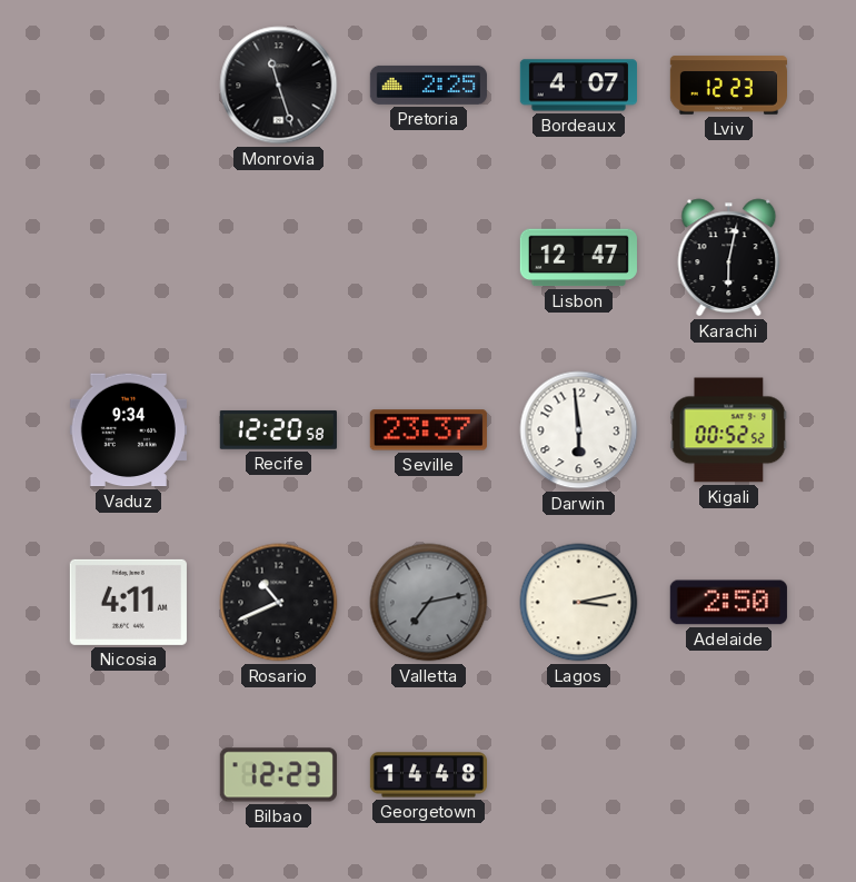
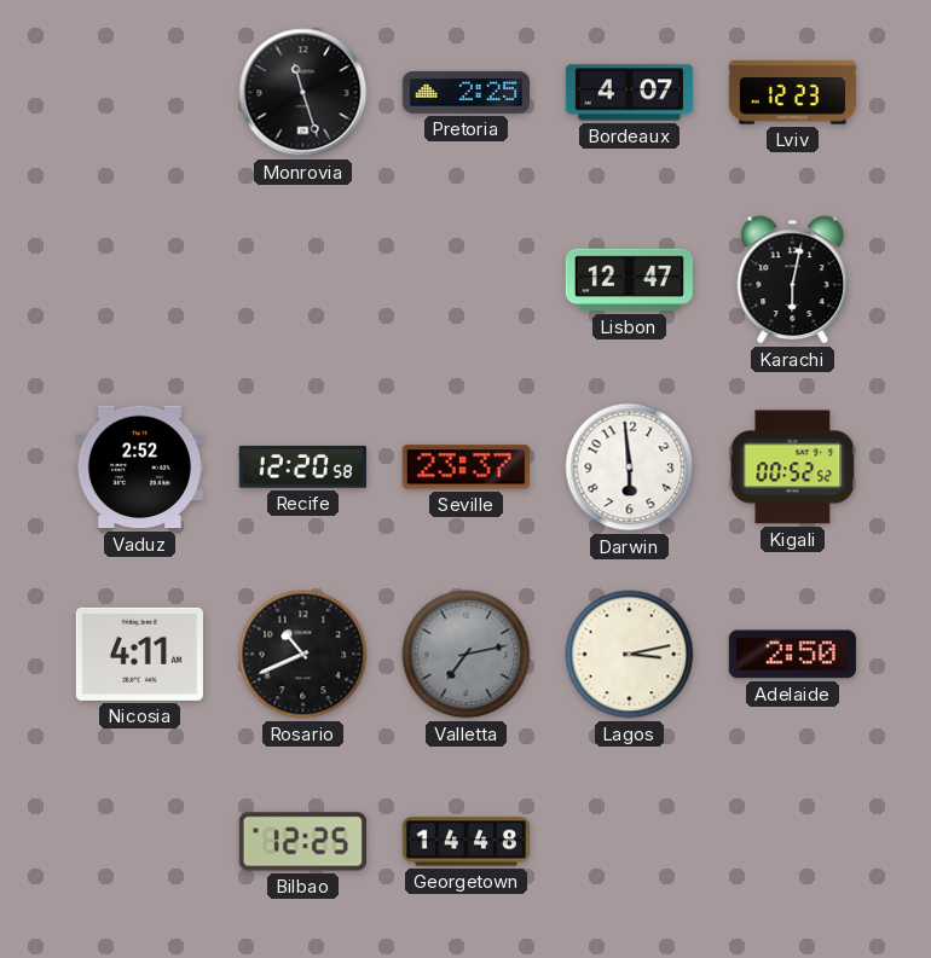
Vaduz: 9:34 -> 2:52
Bilbao: 12:23 -> 12:25
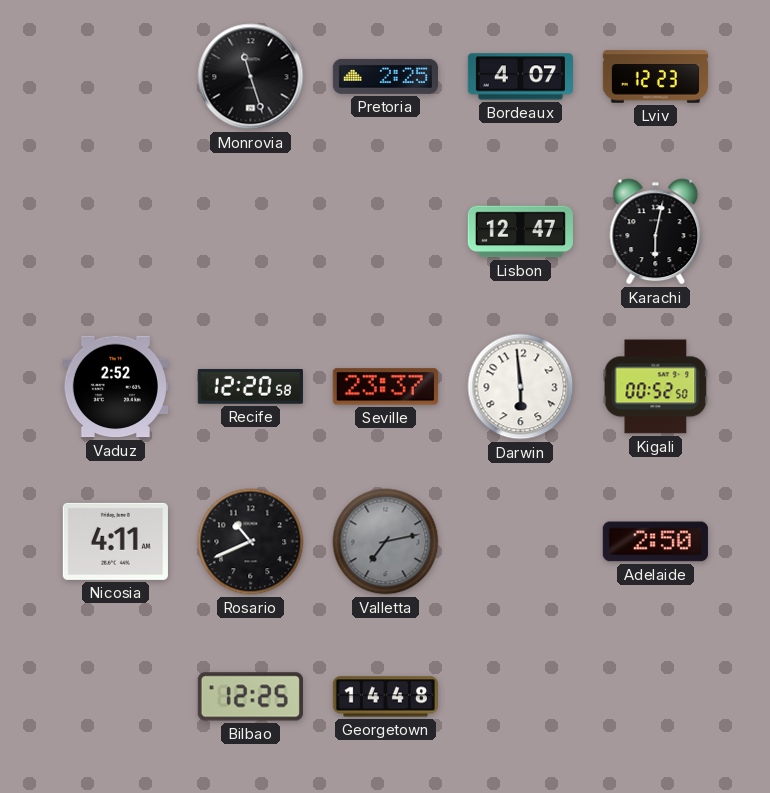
Kigali: 00:52:52 -> 00:52:50
Lagos: 3:13 -> none
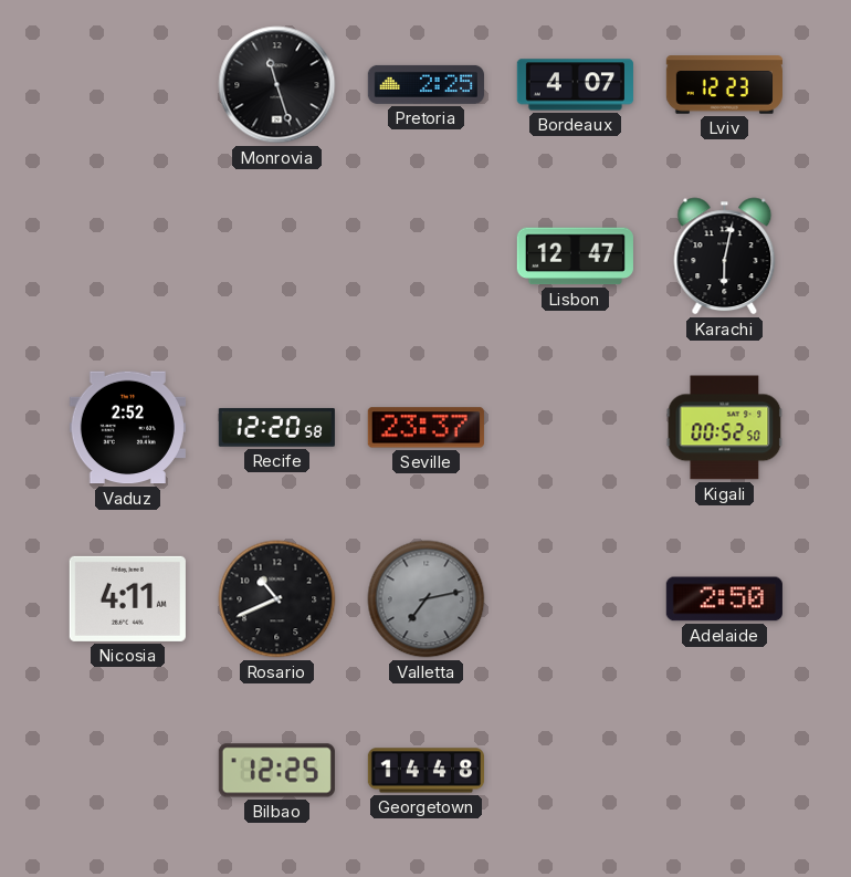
Darwin: 5:59 -> none
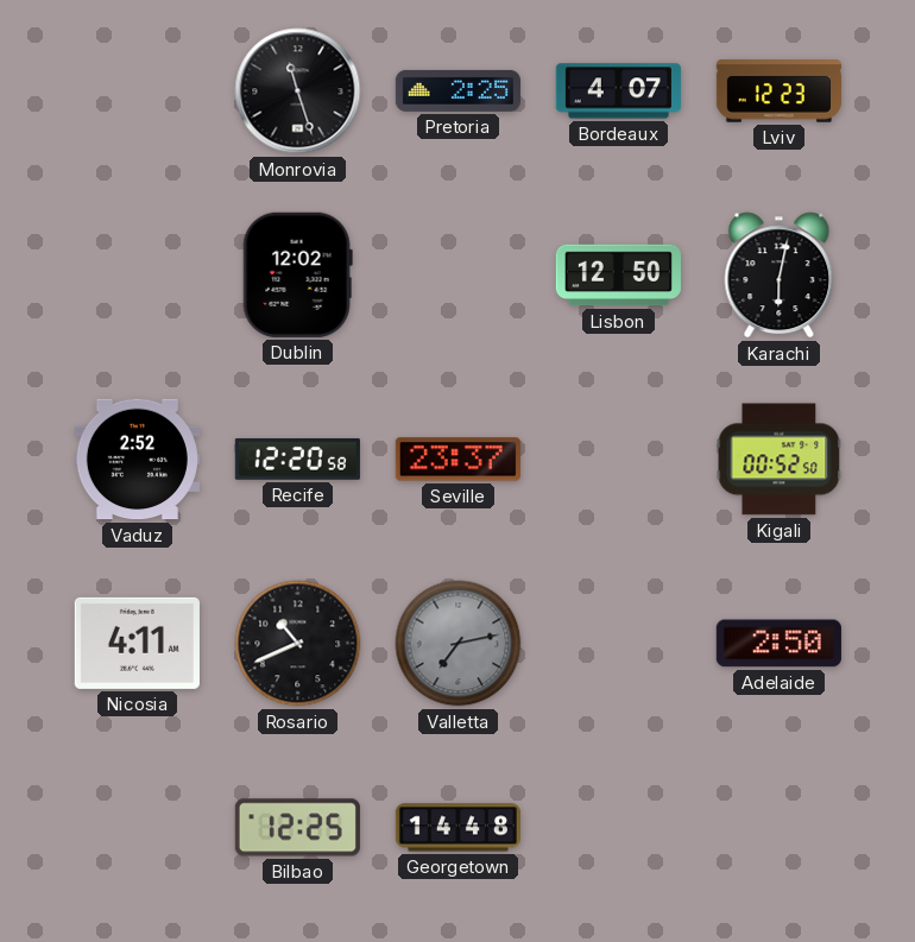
Dublin: none -> 12:02
Lisbon: 12:47 -> 12:50
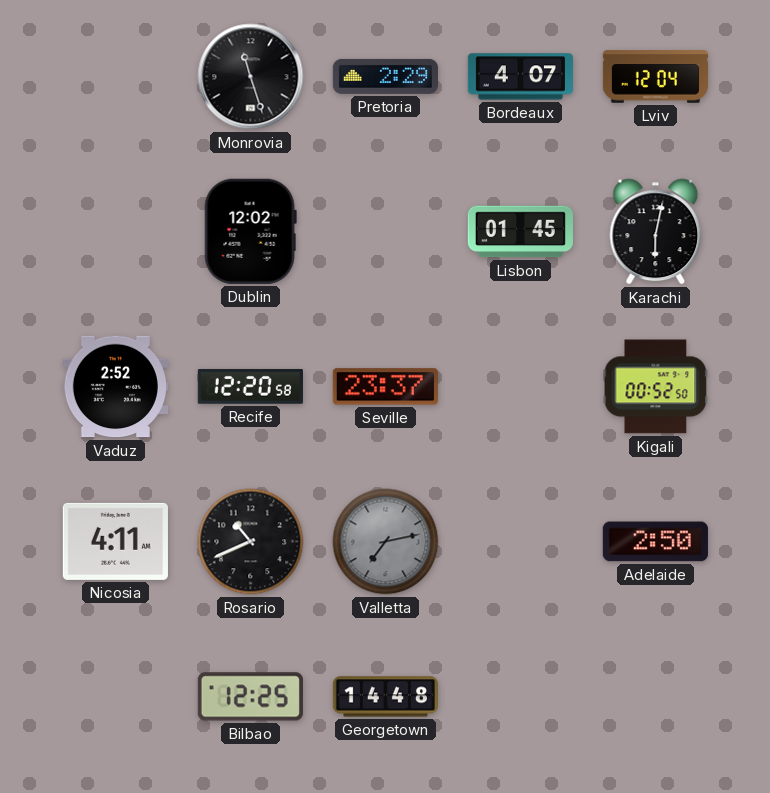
Pretoria: 2:25 -> 2:29
Lviv: 12:23 -> 12:04
Lisbon: 12:50 -> 01:45
